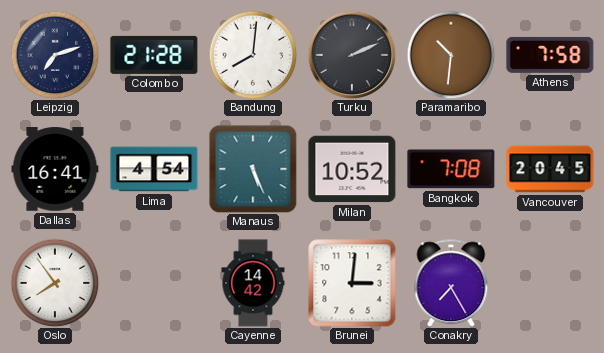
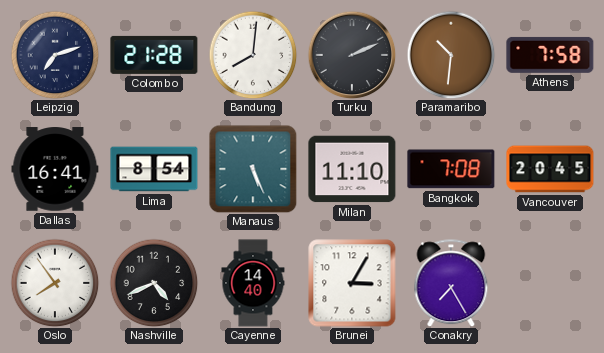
Lima: 4:54 -> 8:54
Milan: 10:52 -> 11:10
Nashville: none -> 4:41
Cayenne: 14:42 -> 14:40
Brunei: 3:01 -> 3:05
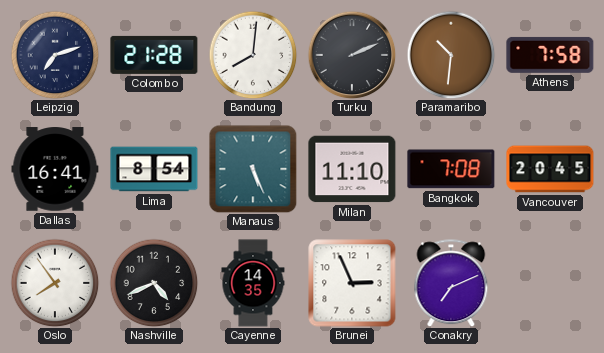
Cayenne: 14:40 -> 14:35
Brunei: 3:05 -> 2:56
Conakry: 7:25 -> 7:11
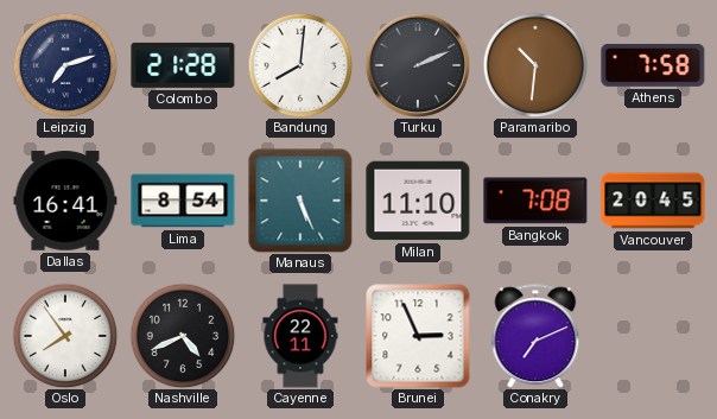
Cayenne: 14:35 -> 22:11
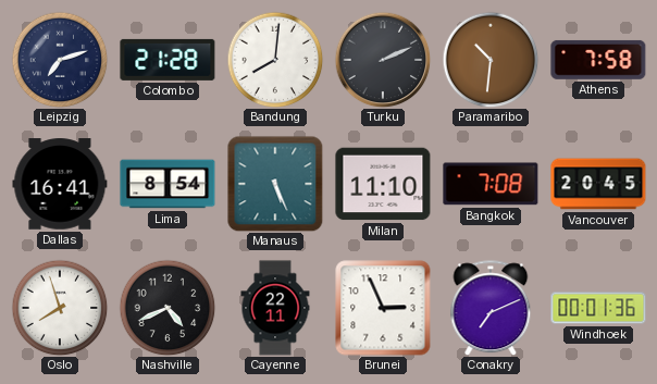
Oslo: 7:54 -> 7:57
Windhoek: none -> 00:01
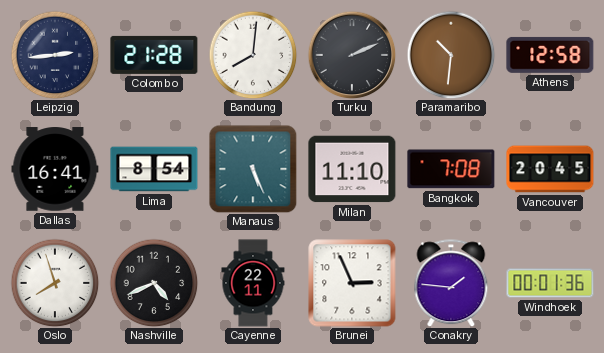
Leipzig: 7:12 -> 2:44
Athens: 7:58 -> 12:58
Conakry: 7:11 -> 1:46
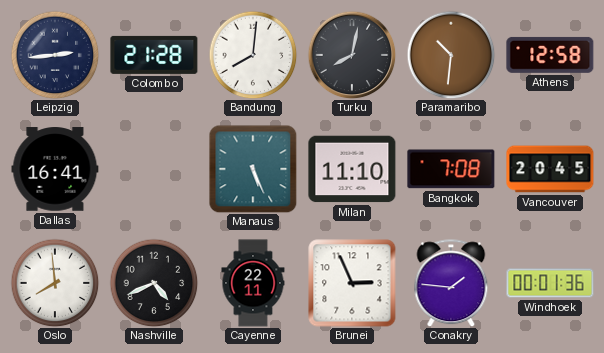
Turku: 2:11 -> 8:02
Lima: 8:54 -> none
Oslo: 7:57 -> 7:59
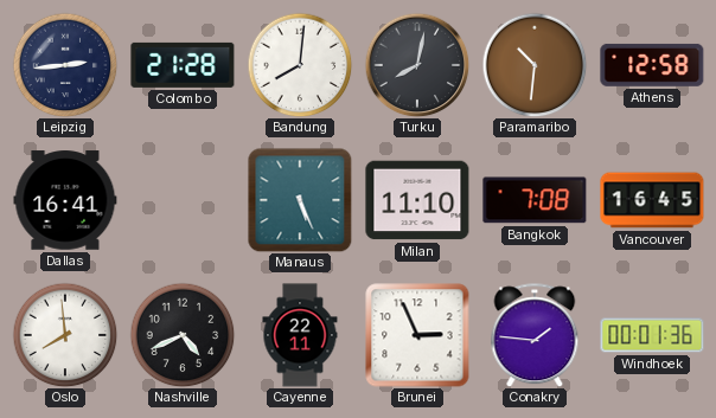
Vancouver: 20:45 -> 16:45
